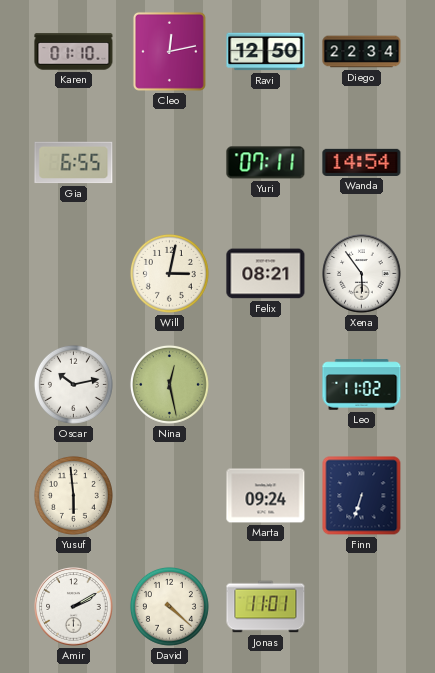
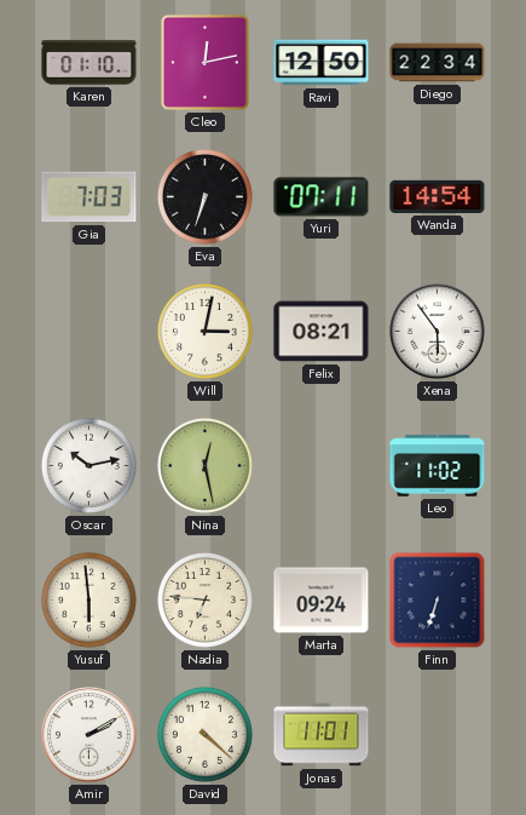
Gia: 6:55 -> 7:03
Eva: none -> 6:33
Nadia: none -> 6:46
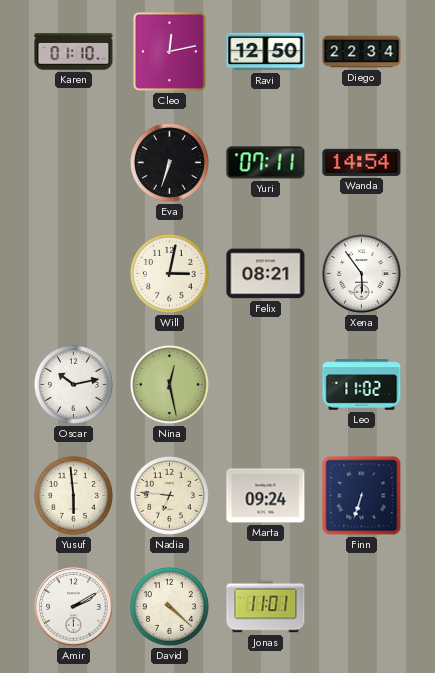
Gia: 7:03 -> none
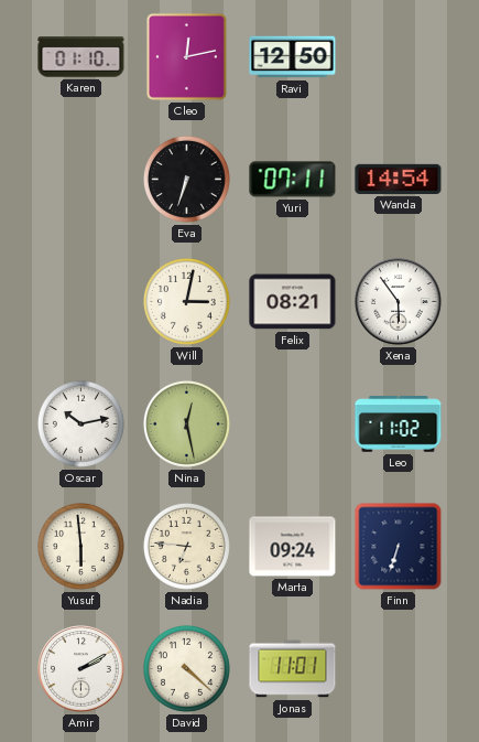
Diego: 22:34 -> none
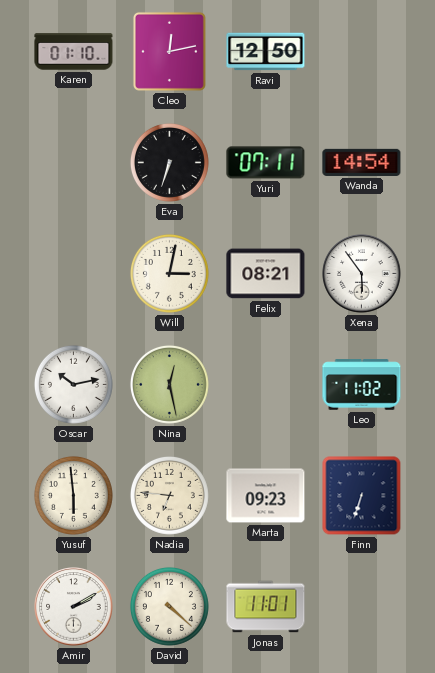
Marta: 09:24 -> 09:23
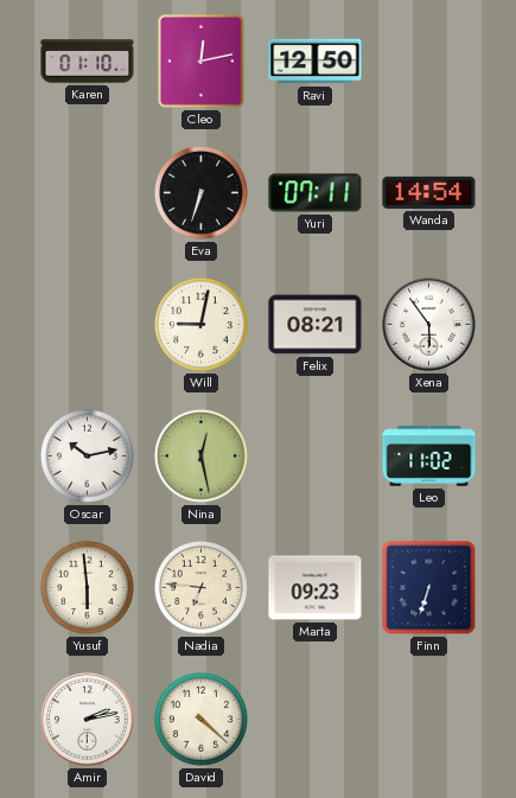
Will: 3:02 -> 9:02
Amir: 2:10 -> 2:13
Jonas: 11:01 -> none
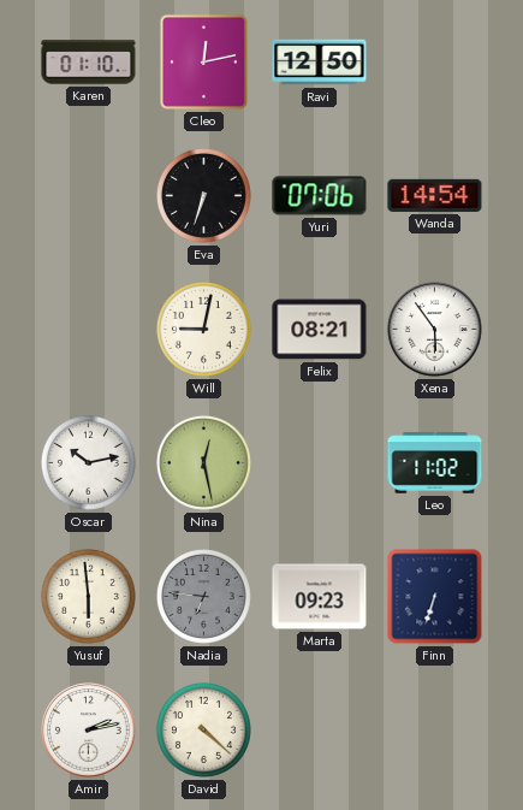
Yuri: 07:11 -> 07:06
Nadia dial: cream -> grey
